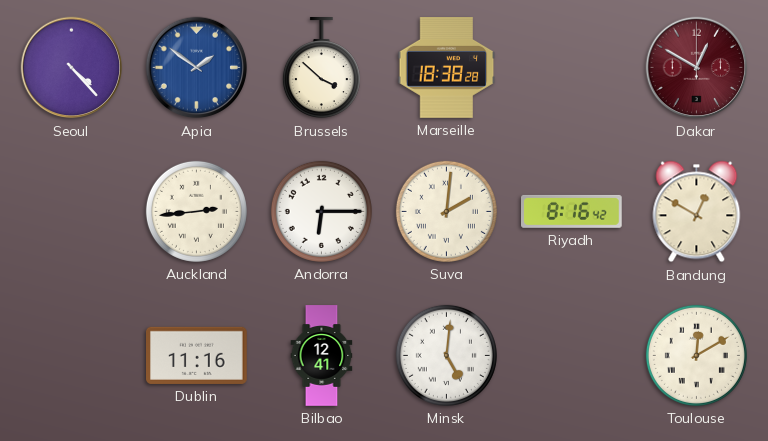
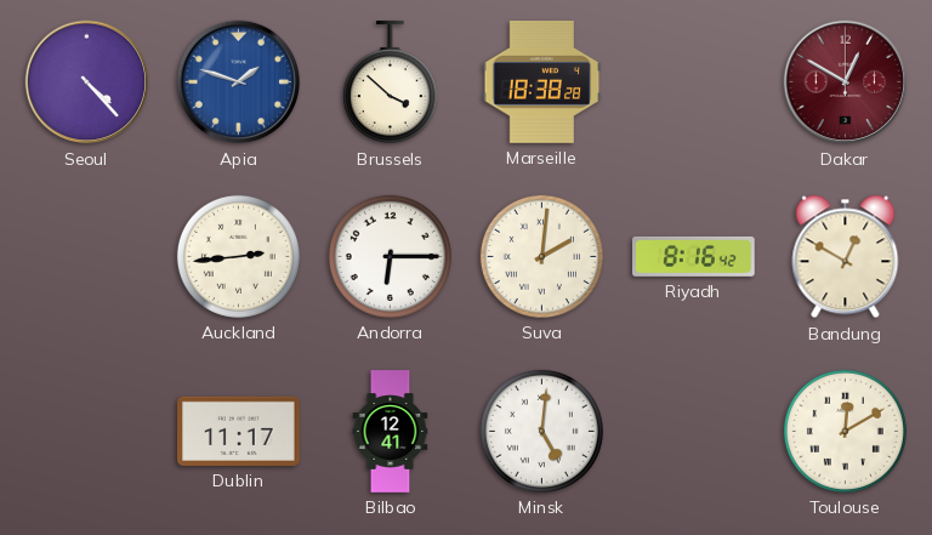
Apia: 1:51 -> 1:48
Dublin: 11:16 -> 11:17
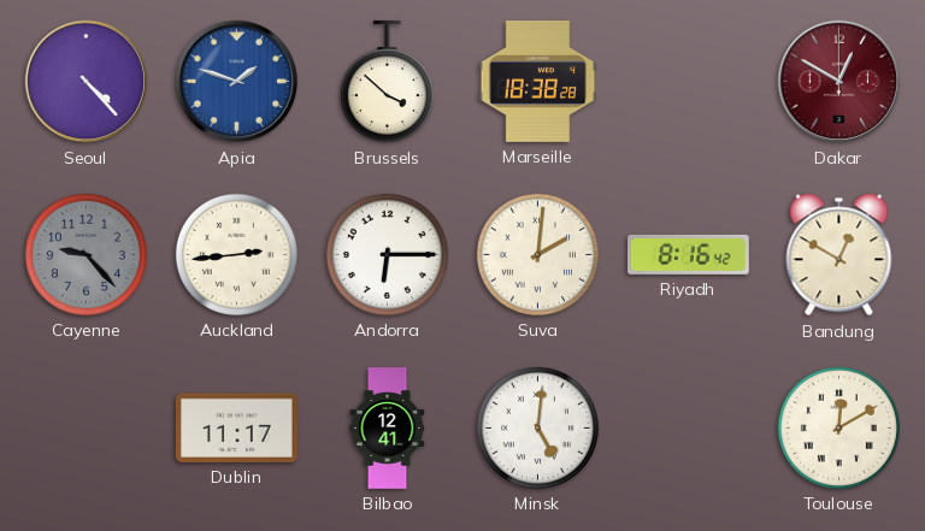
Cayenne: none -> 9:23
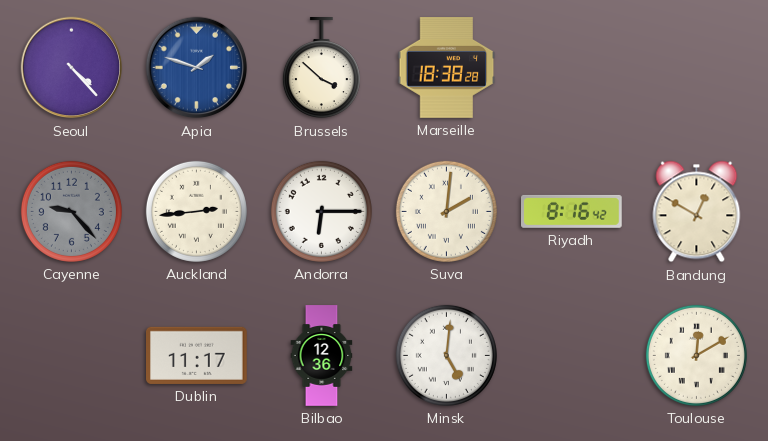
Dakar: 12:50 -> none
Bilbao: 12:41 -> 12:36
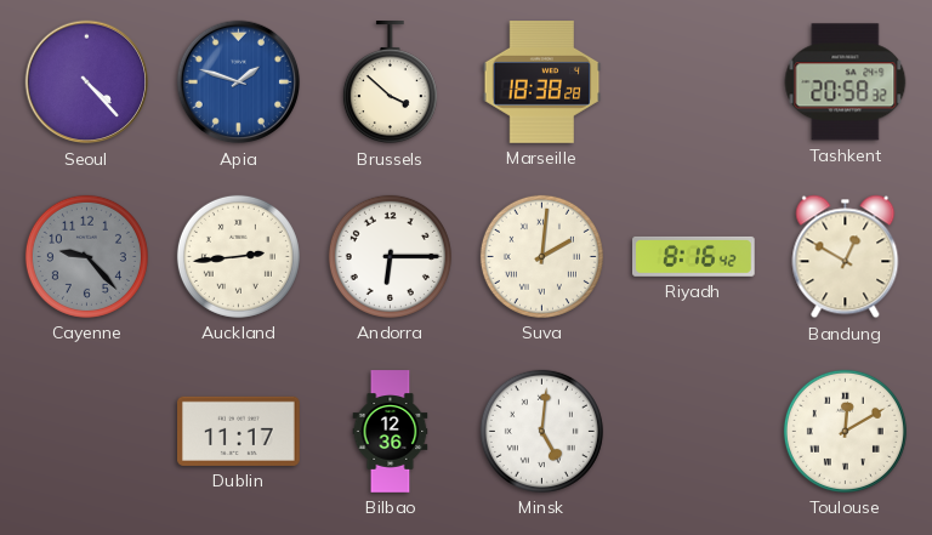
Tashkent: none -> 20:58
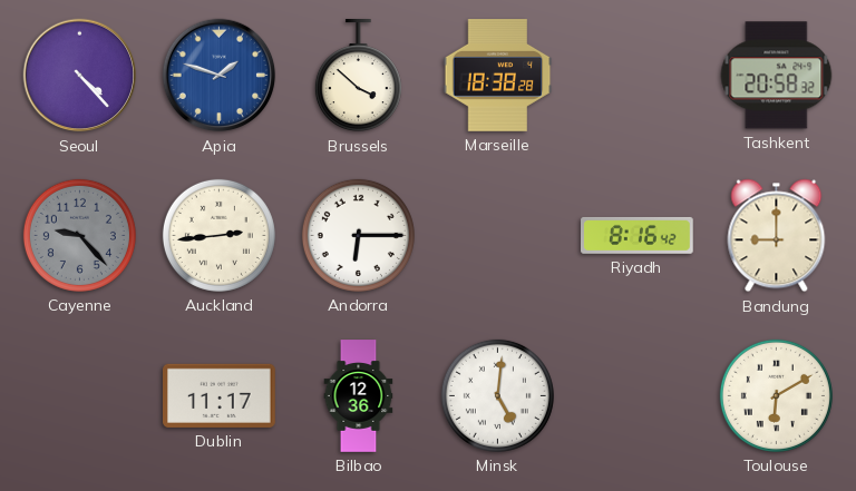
Suva: 2:01 -> none
Bandung: 12:50 -> 9:00
Toulouse: 12:10 -> 6:10
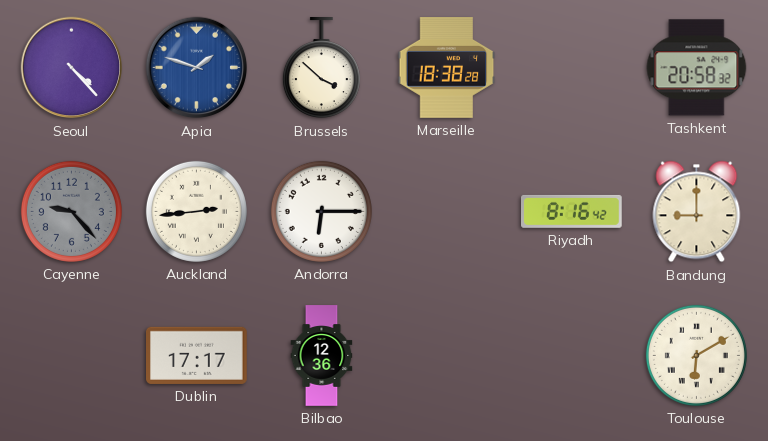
Dublin: 11:17 -> 17:17
Minsk: 5:01 -> none
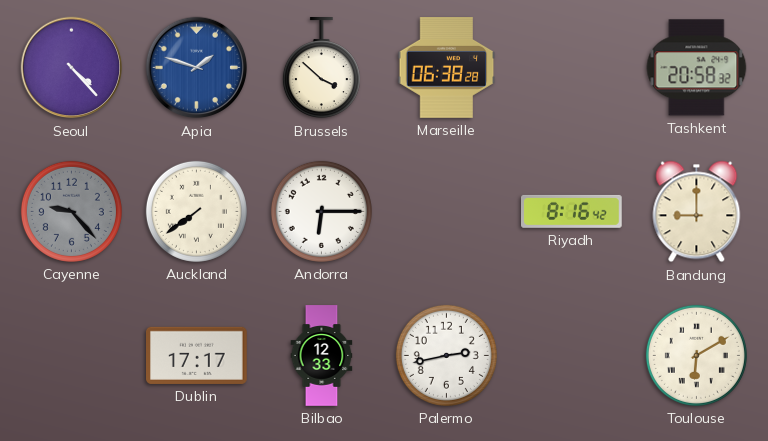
Marseille: 18:38 -> 06:38
Auckland: 2:44 -> 7:39
Bilbao: 12:36 -> 12:33
Palermo: none -> 2:43
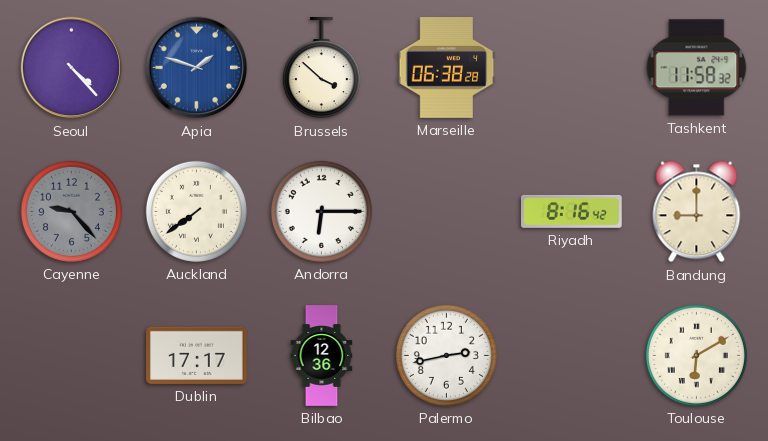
Tashkent: 20:58 -> 11:58
Bilbao: 12:33 -> 12:36
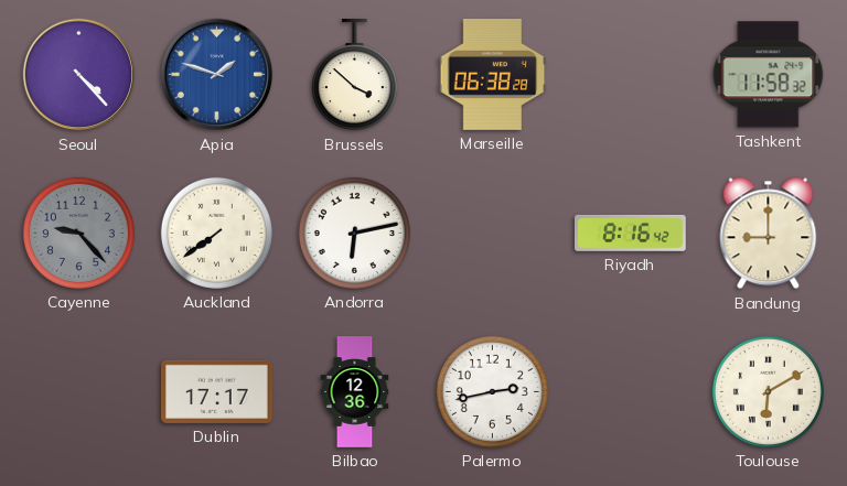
Andorra: 6:15 -> 6:13
